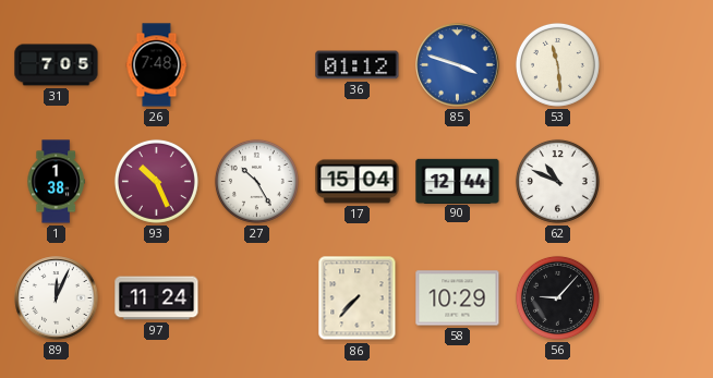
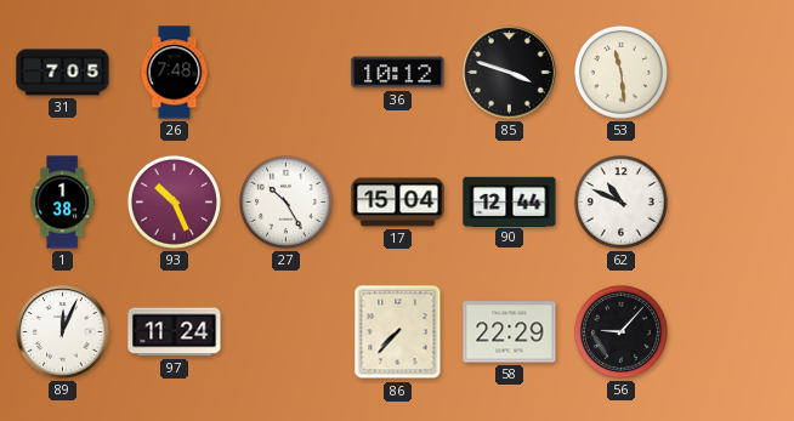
36: 01:12 -> 10:12
85 dial: blue -> black
58: 10:29 -> 22:29
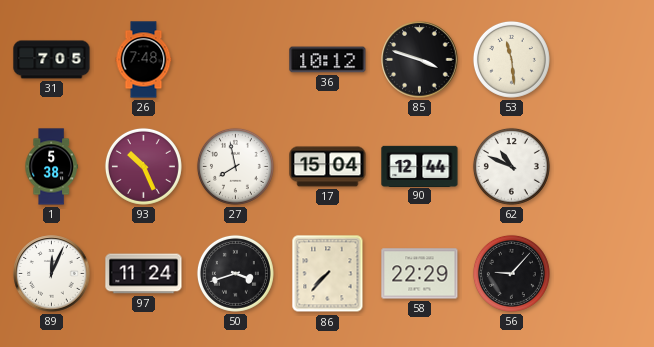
1: 1:38 -> 5:38
27: 10:25 -> 7:58
50: none -> 3:42
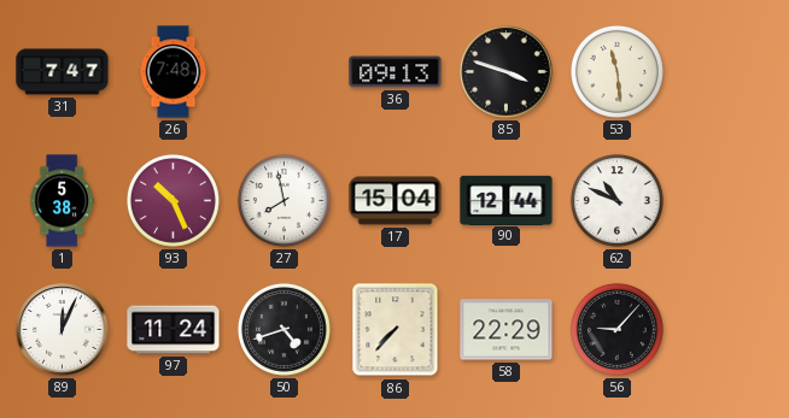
31: 7:05 -> 7:47
36: 10:12 -> 09:13
50: 3:42 -> 4:42
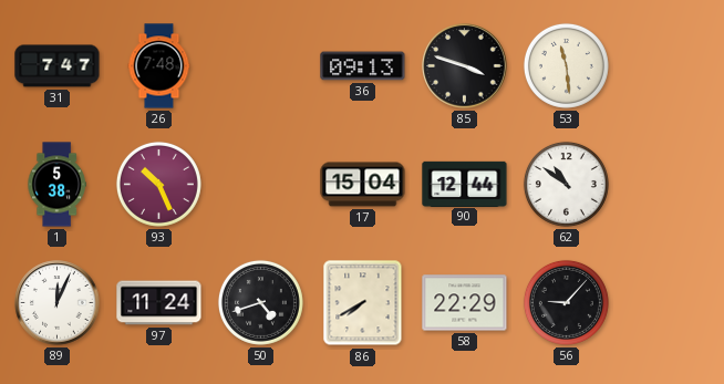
27: 7:58 -> none
62: 10:49 -> 10:51
86: 7:37 -> 7:40
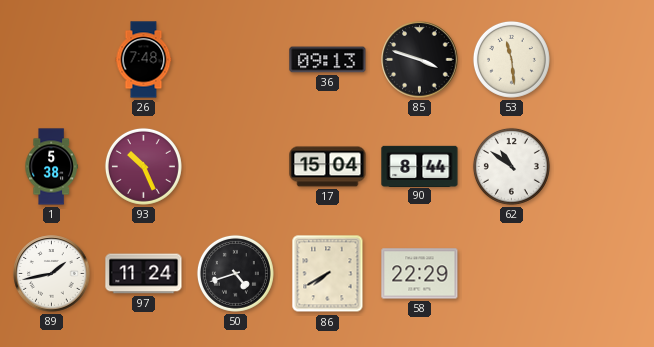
31: 7:47 -> none
90: 12:44 -> 8:44
89: 12:04 -> 1:43
56: 9:07 -> none
